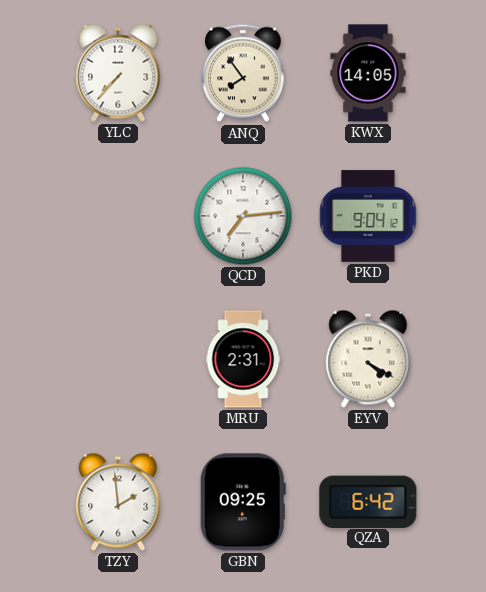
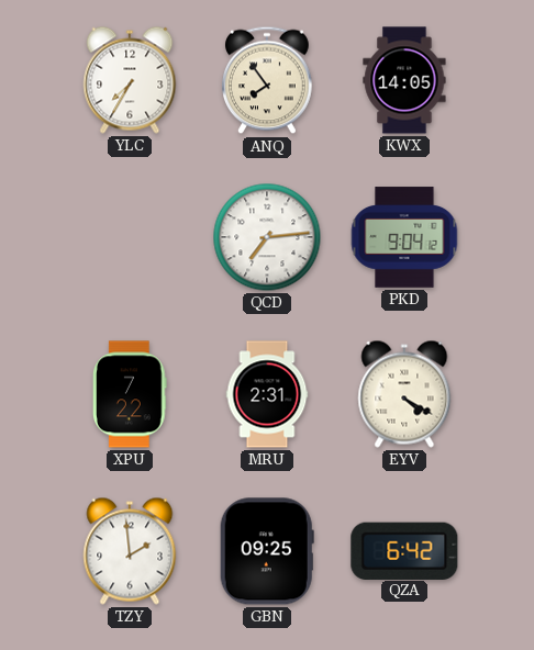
YLC: 7:37 -> 7:35
XPU: none -> 7:22
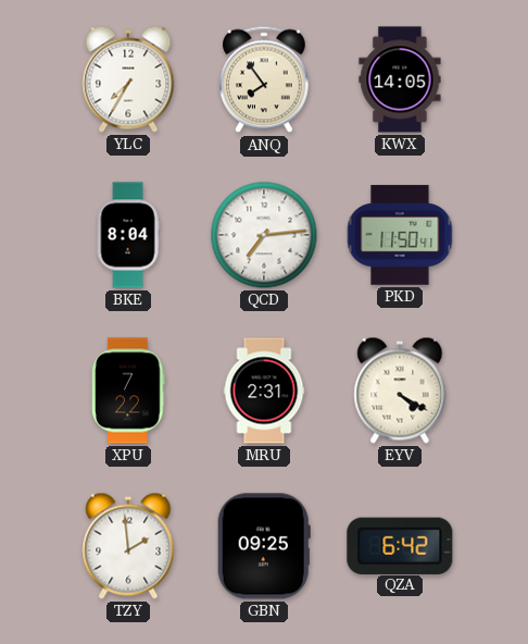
BKE: none -> 8:04
PKD: 9:04 -> 11:50
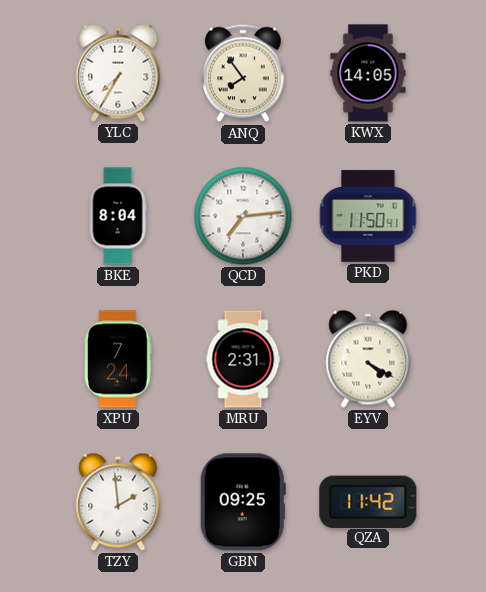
XPU: 7:22 -> 7:24
QZA: 6:42 -> 11:42
